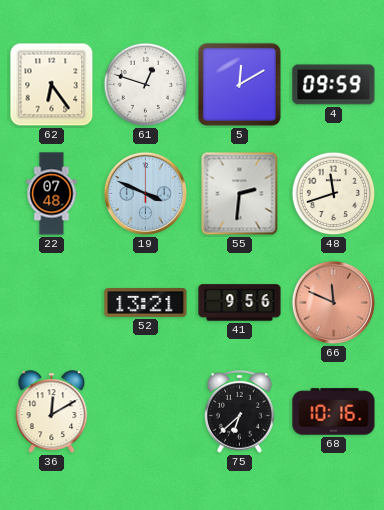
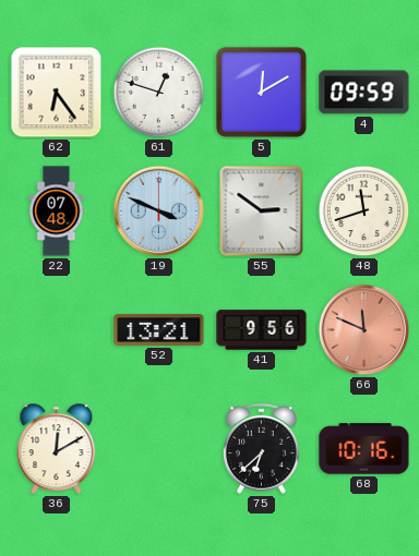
55: 2:31 -> 2:51
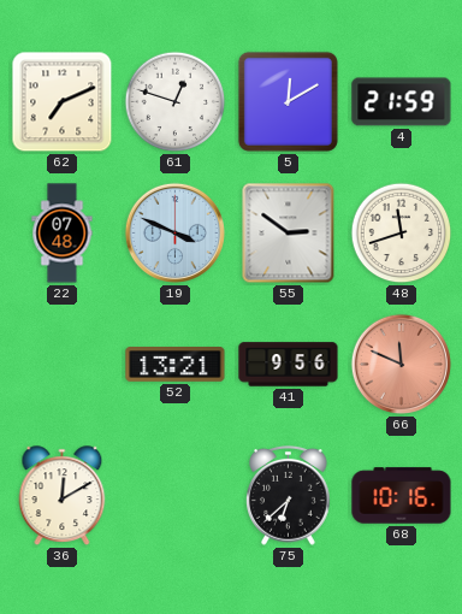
62: 6:24 -> 7:11
4: 09:59 -> 21:59
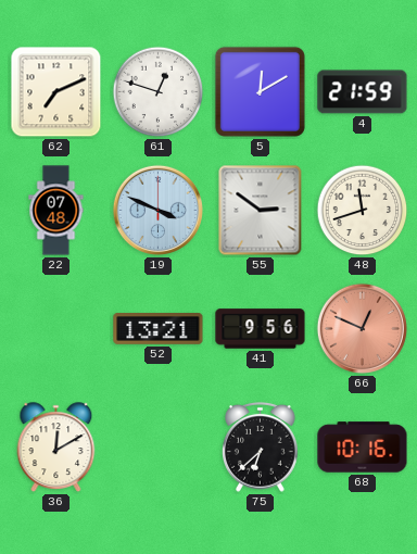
66: 11:49 -> 12:49
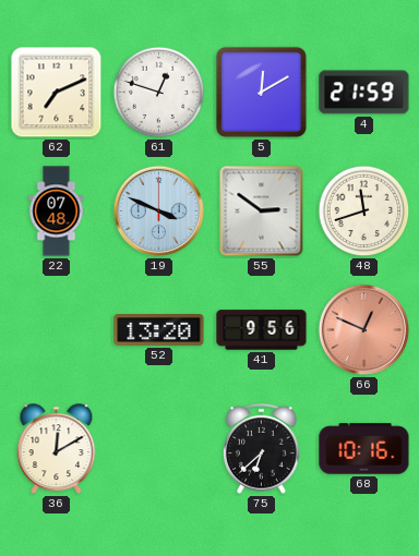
52: 13:21 -> 13:20
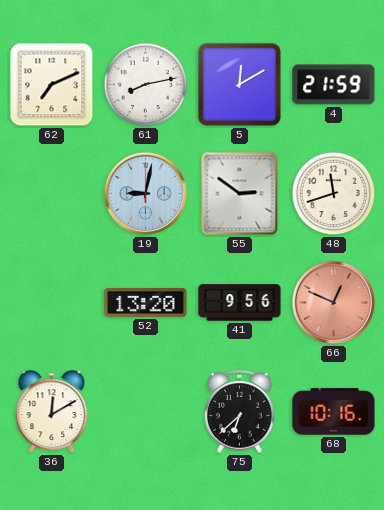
61: 12:48 -> 8:13
22: 07:48 -> none
19: 3:49 -> 9:02
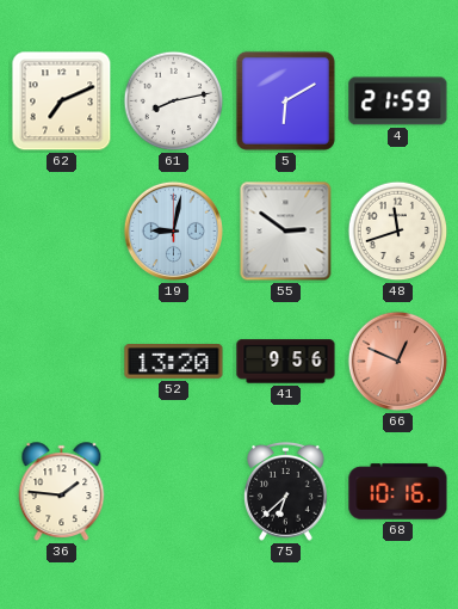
5: 12:10 -> 6:10
36: 12:10 -> 1:46
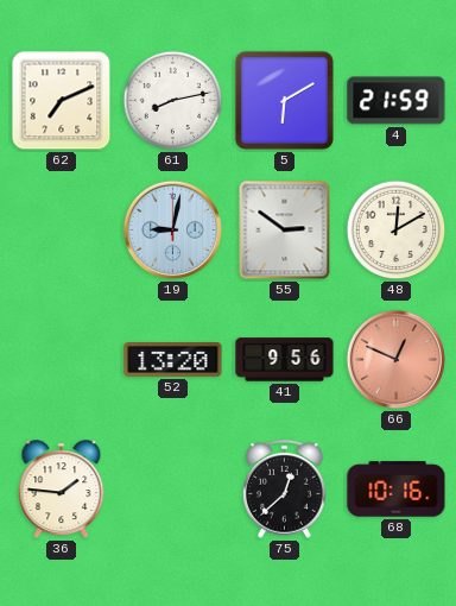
48: 11:42 -> 12:10
75: 6:38 -> 12:38
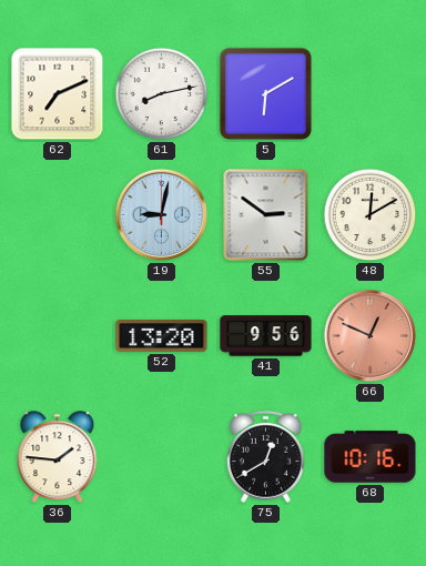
4: 21:59 -> none
75: 12:38 -> 12:40
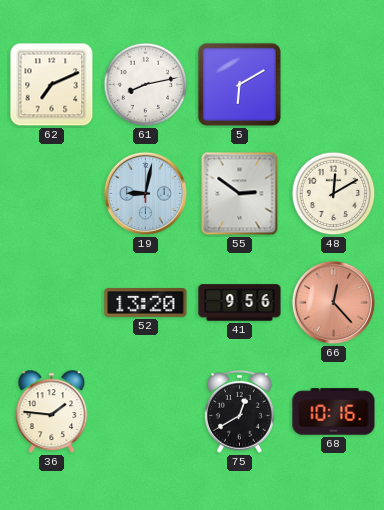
66: 12:49 -> 12:23
